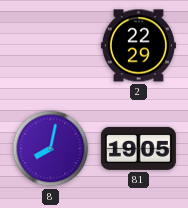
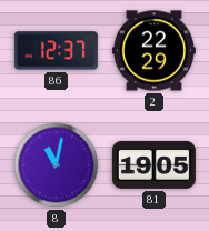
86: none -> 12:37
8: 8:02 -> 11:02
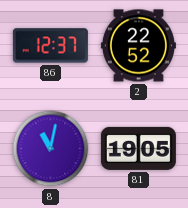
2: 22:29 -> 22:52
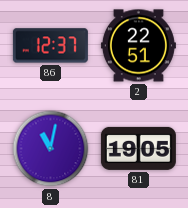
2: 22:52 -> 22:51
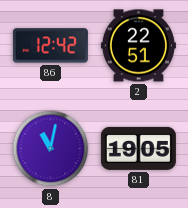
86: 12:37 -> 12:42
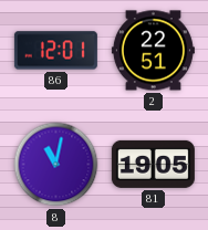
86: 12:42 -> 12:01
